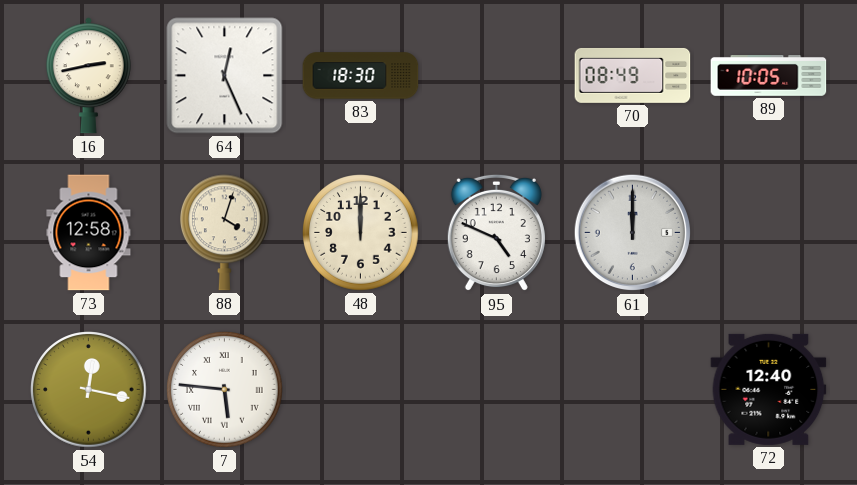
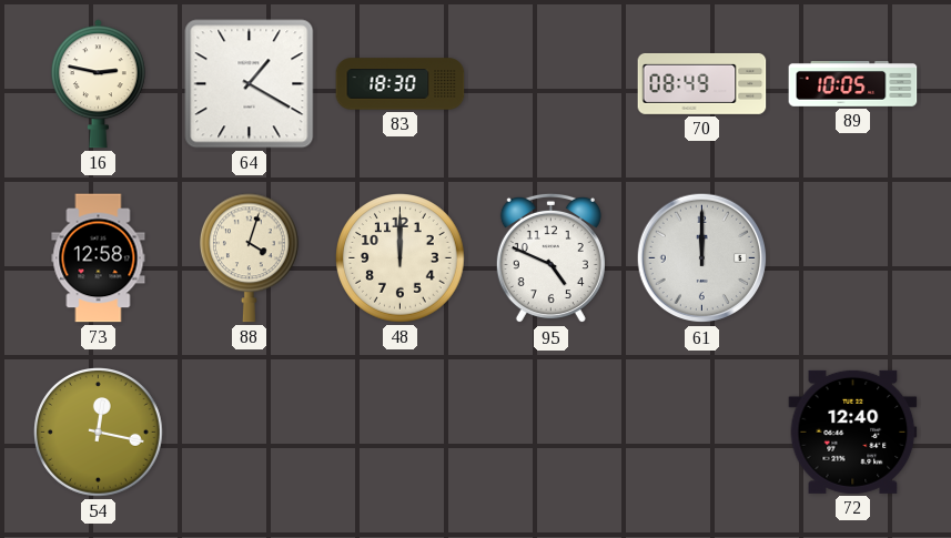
16: 2:43 -> 2:47
64: 12:26 -> 1:20
7: 5:46 -> none
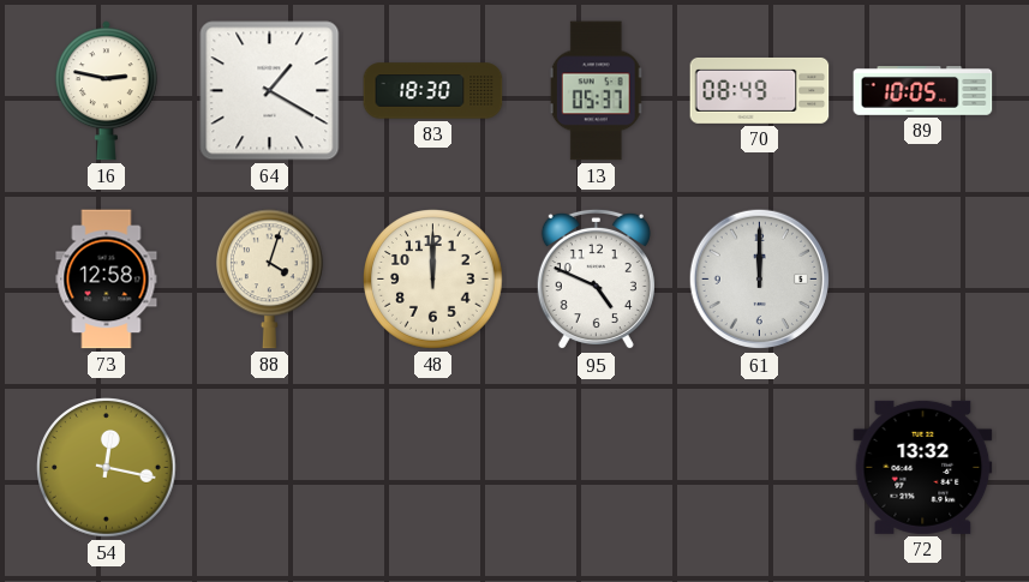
13: none -> 05:37
72: 12:40 -> 13:32
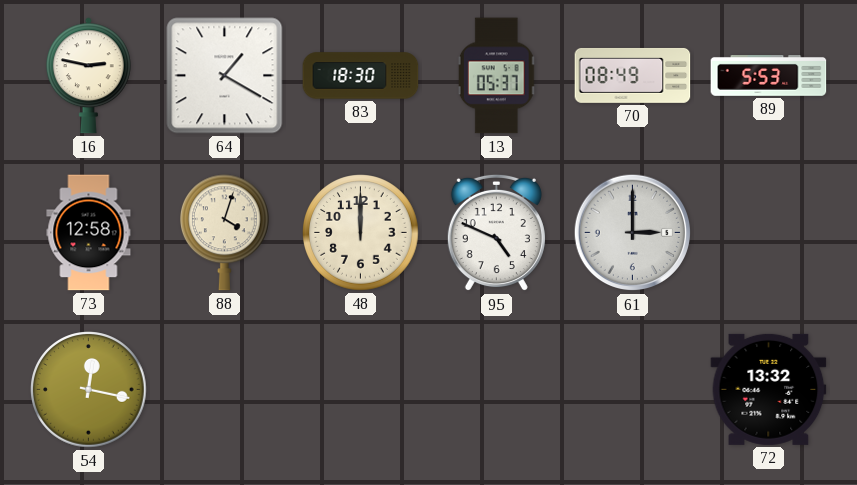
89: 10:05 -> 5:53
61: 12:00 -> 3:00
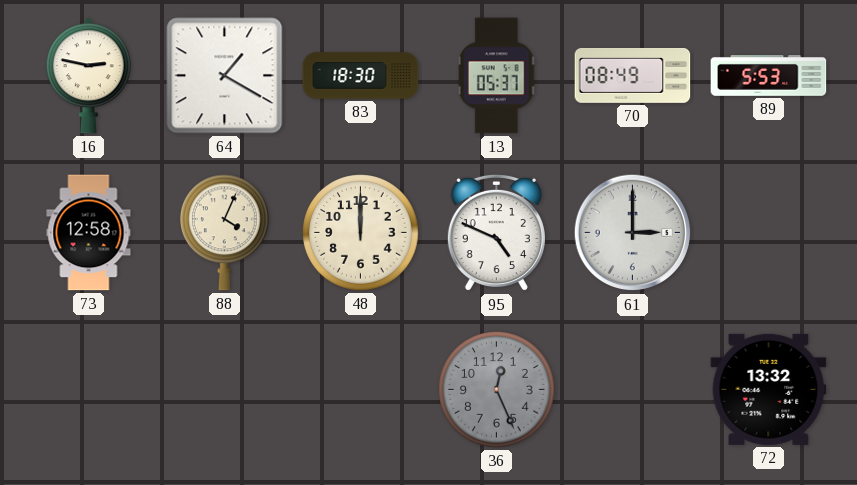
88: 4:03 -> 4:04
54: 12:17 -> none
36: none -> 12:26
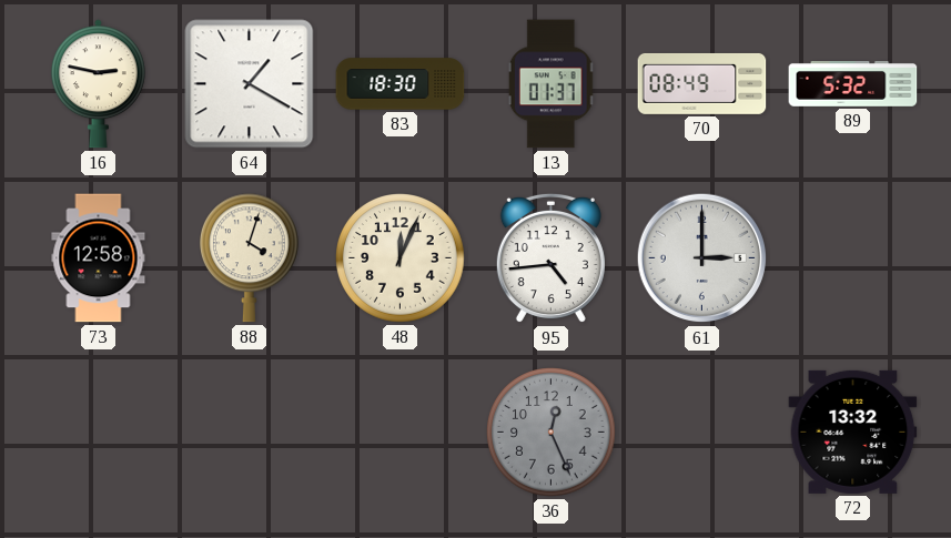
13: 05:37 -> 01:37
89: 5:53 -> 5:32
88: 4:04 -> 4:03
48: 12:00 -> 12:04
95: 4:49 -> 4:44
